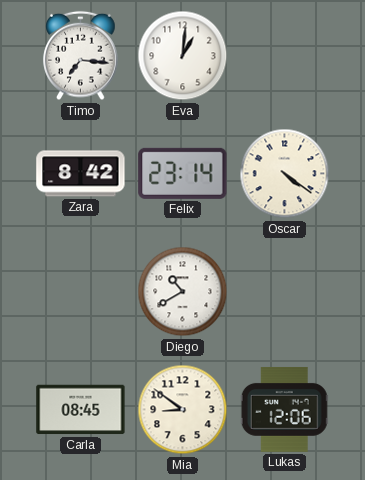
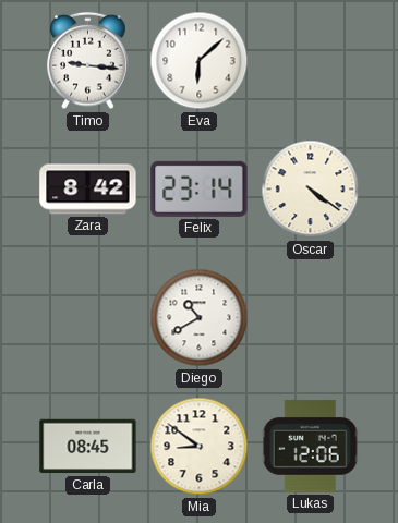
Timo: 7:16 -> 9:16
Eva: 1:01 -> 6:08
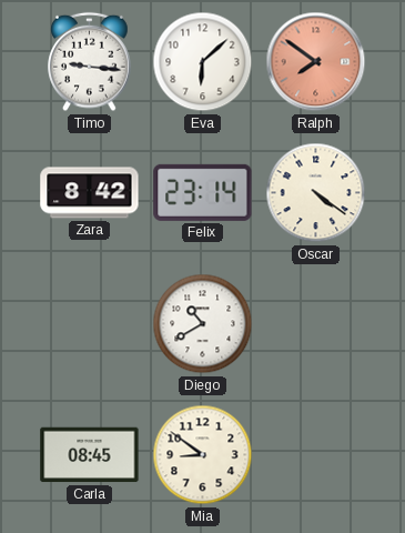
Ralph: none -> 7:51
Lukas: 12:06 -> none
